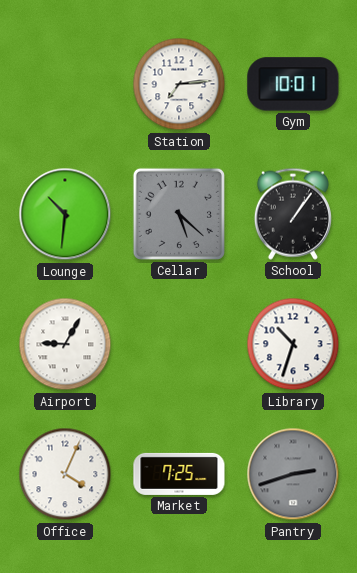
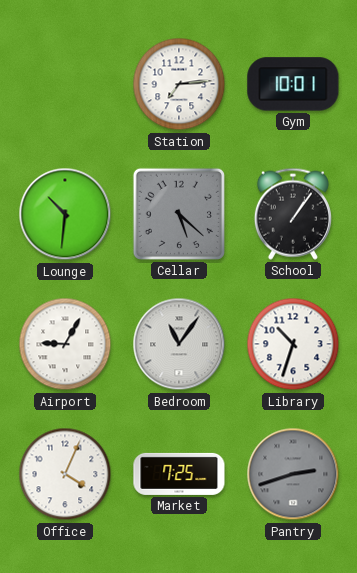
Bedroom: none -> 11:06
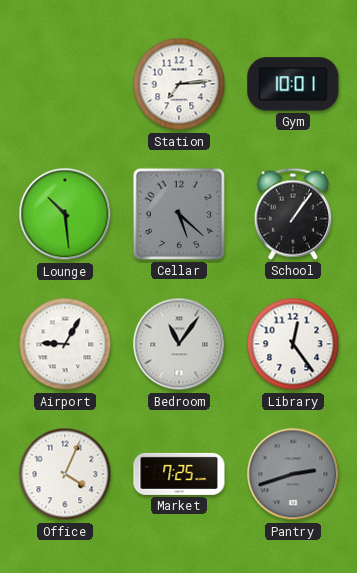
Lounge: 10:31 -> 10:29
Library: 10:33 -> 12:24
